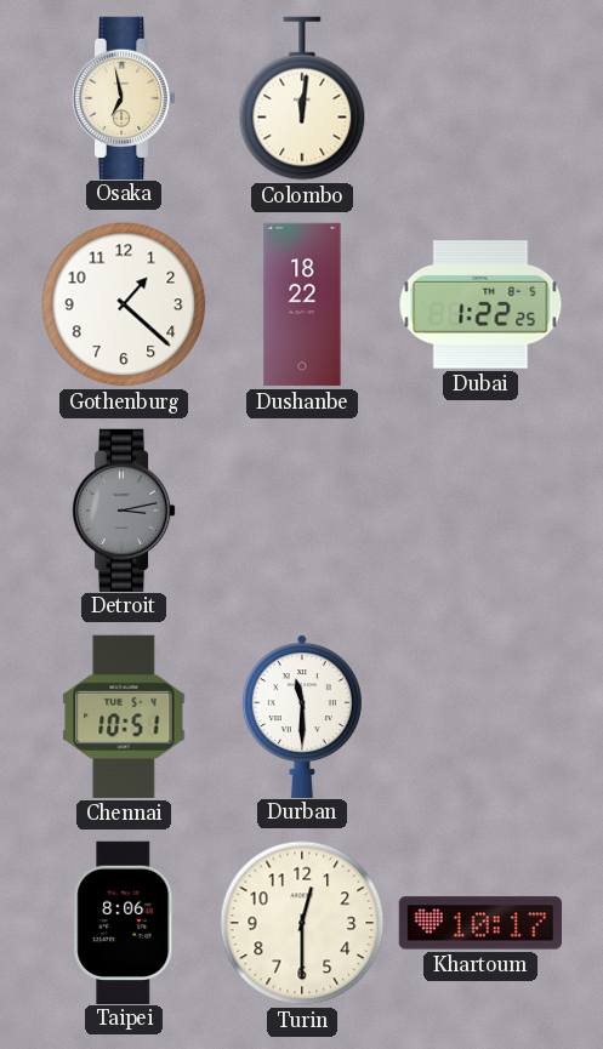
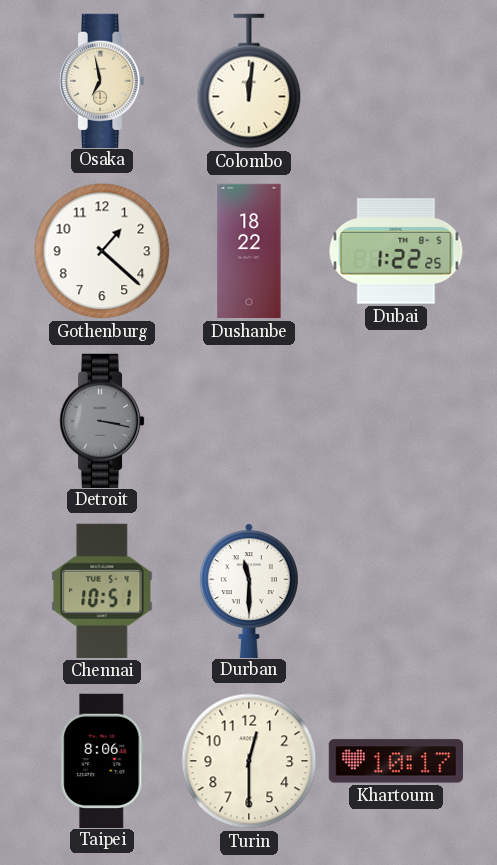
Detroit: 3:13 -> 3:17
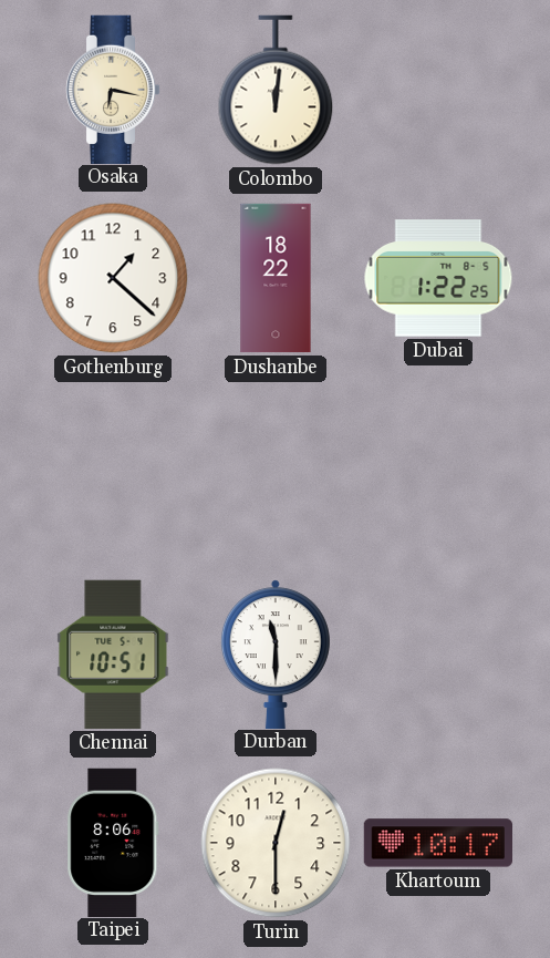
Osaka: 6:58 -> 6:17
Detroit: 3:17 -> none
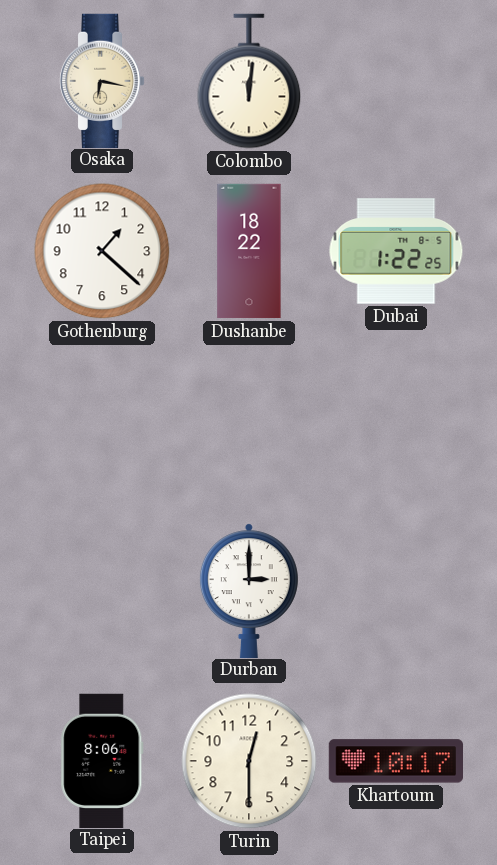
Chennai: 10:51 -> none
Durban: 11:30 -> 3:00
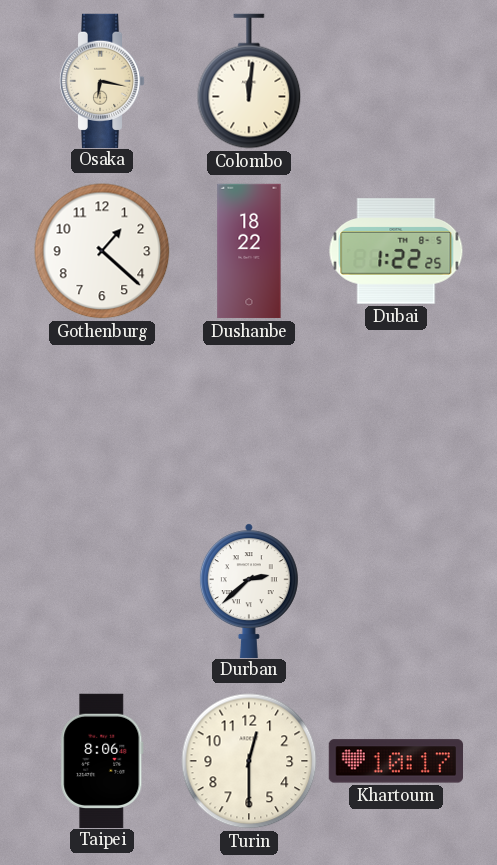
Durban: 3:00 -> 2:38
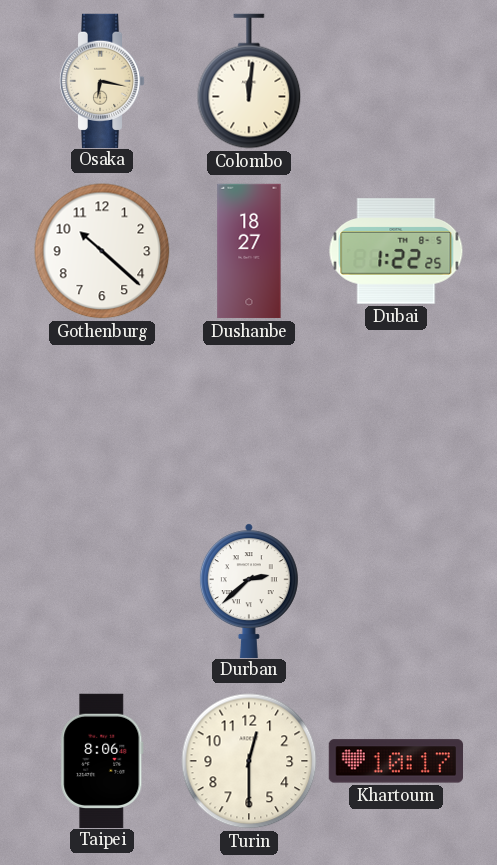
Gothenburg: 1:22 -> 10:22
Dushanbe: 18:22 -> 18:27
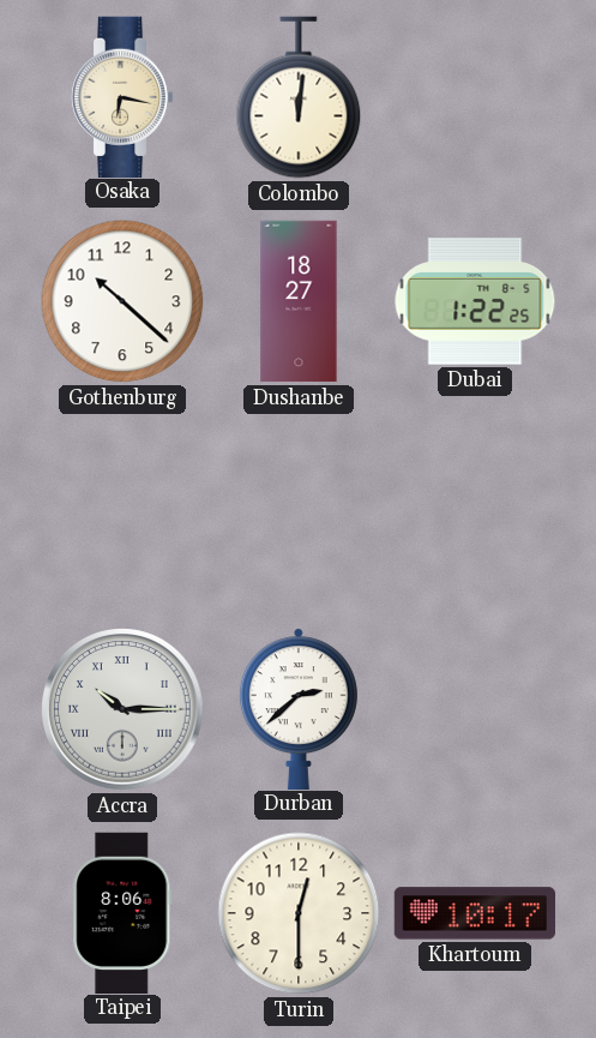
Accra: none -> 10:15
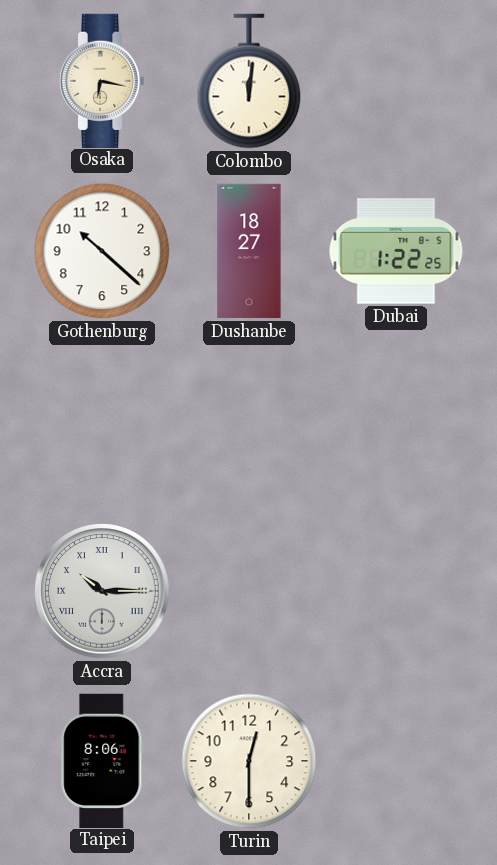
Durban: 2:38 -> none
Khartoum: 10:17 -> none
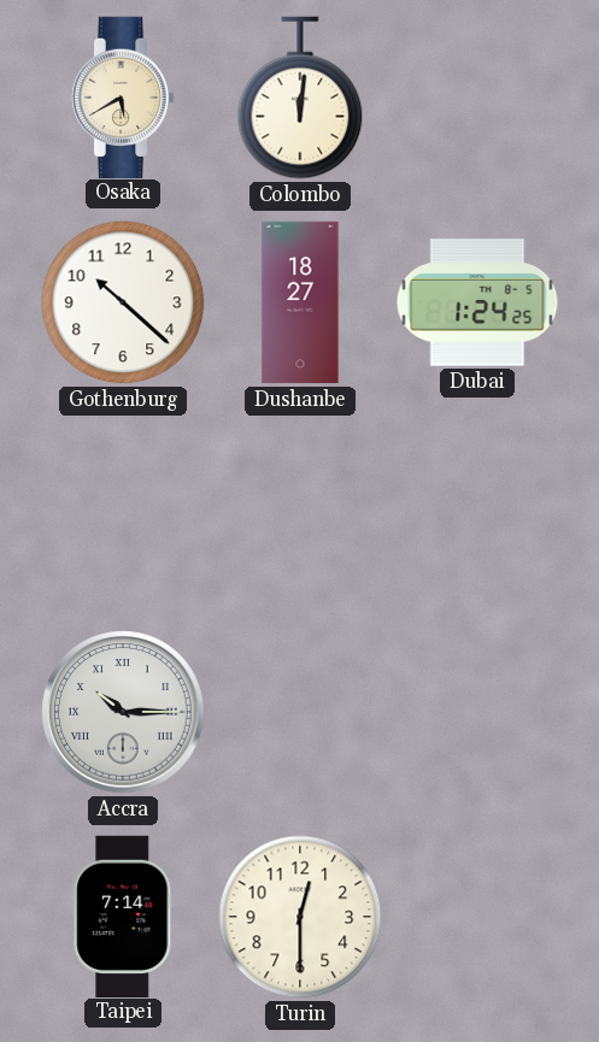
Osaka: 6:17 -> 5:40
Dubai: 1:22 -> 1:24
Taipei: 8:06 -> 7:14
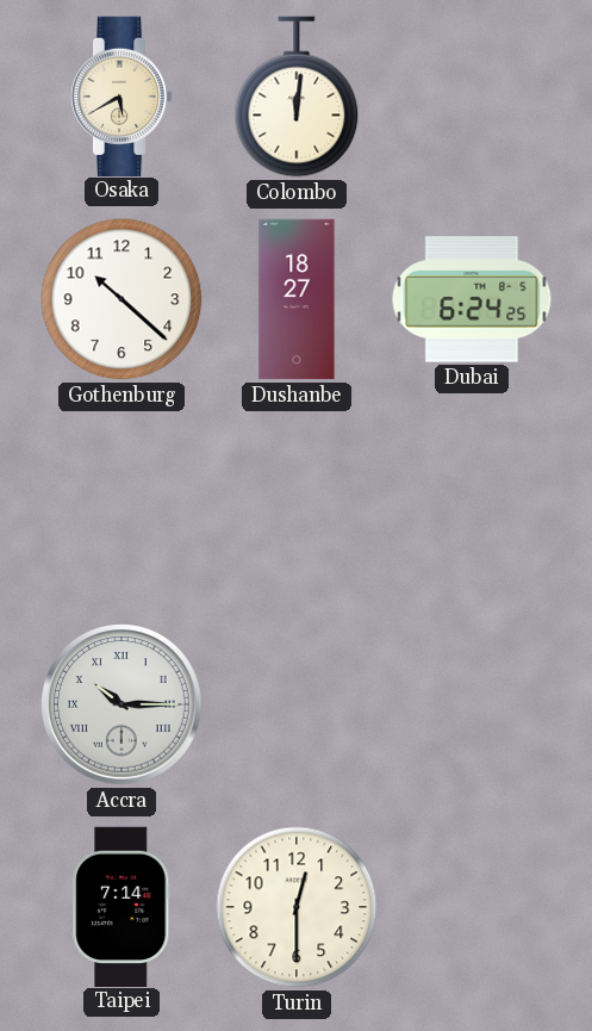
Dubai: 1:24 -> 6:24
